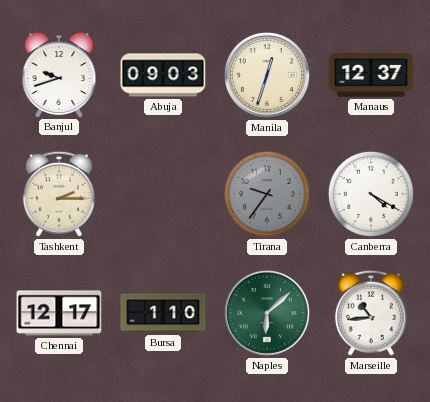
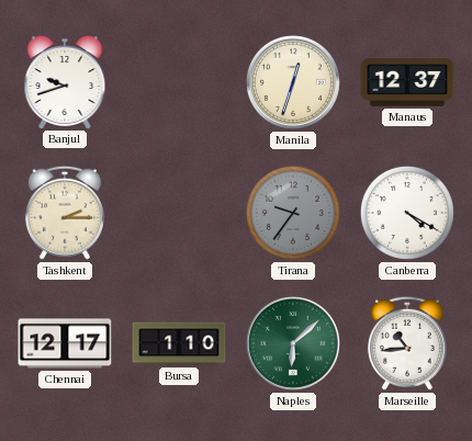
Abuja: 09:03 -> none
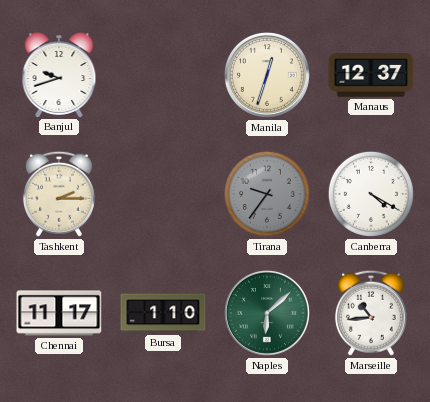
Chennai: 12:17 -> 11:17
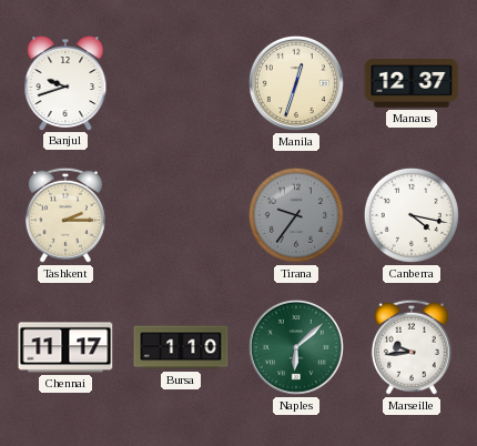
Canberra: 4:20 -> 4:17
Marseille: 10:44 -> 9:44
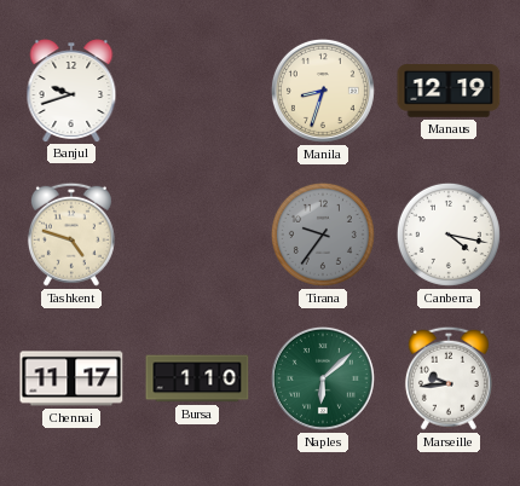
Manila: 12:33 -> 8:33
Manaus: 12:37 -> 12:19
Tashkent: 2:15 -> 4:48
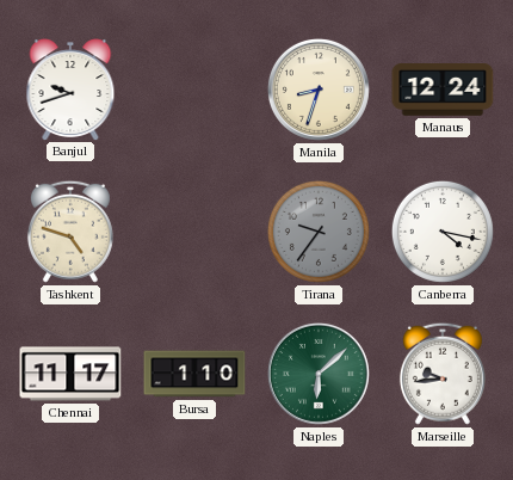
Manaus: 12:19 -> 12:24
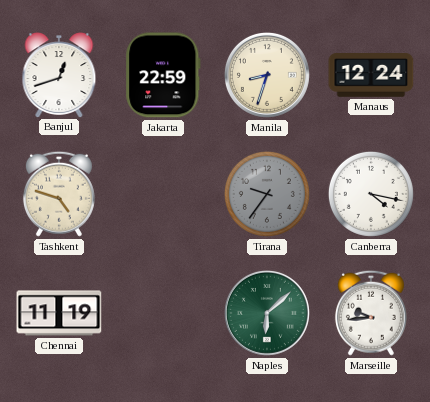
Banjul: 9:42 -> 12:42
Jakarta: none -> 22:59
Chennai: 11:17 -> 11:19
Bursa: 1:10 -> none
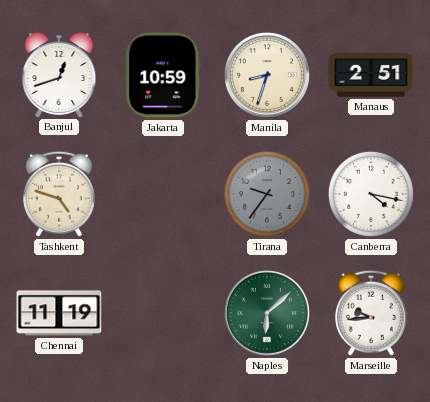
Jakarta: 22:59 -> 10:59
Manaus: 12:24 -> 2:51
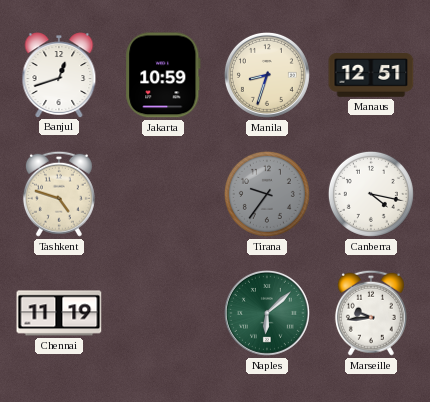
Manaus: 2:51 -> 12:51
